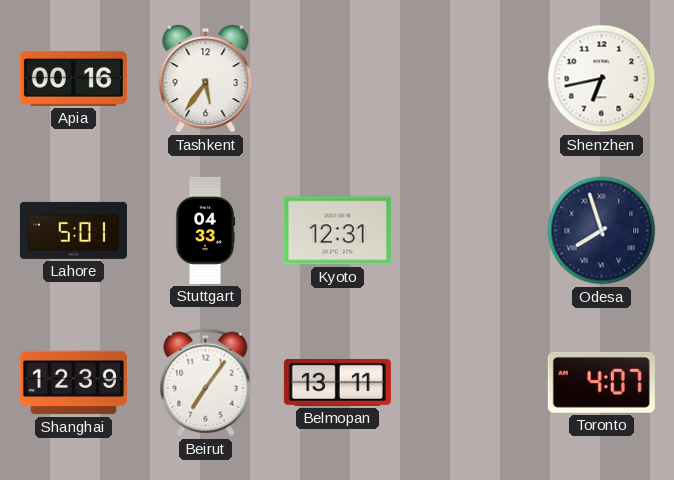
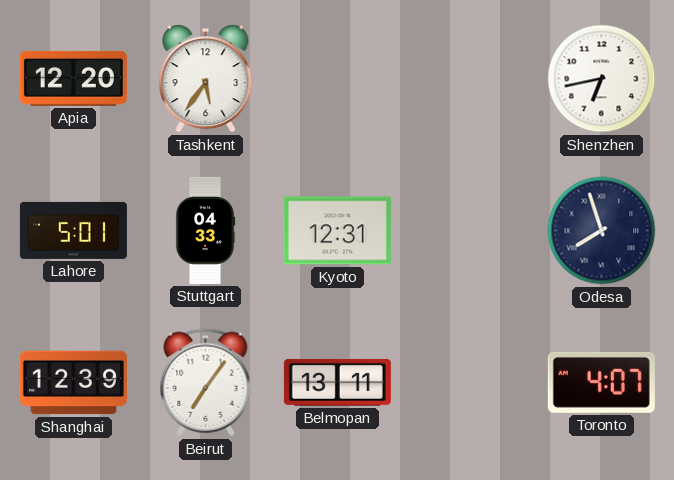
Apia: 00:16 -> 12:20
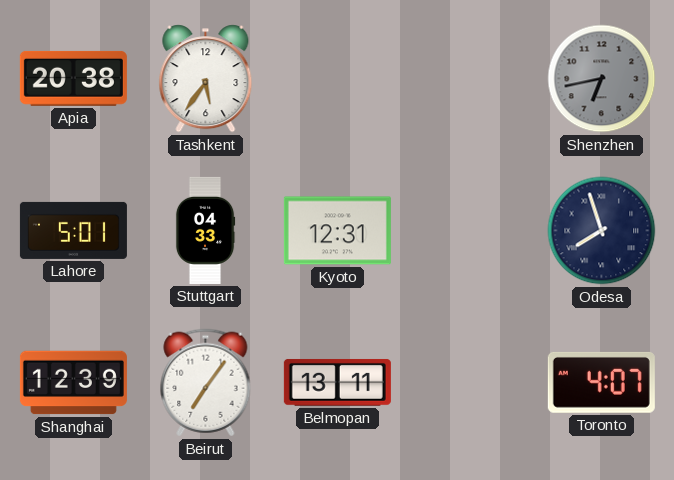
Apia: 12:20 -> 20:38
Shenzhen dial: white -> grey
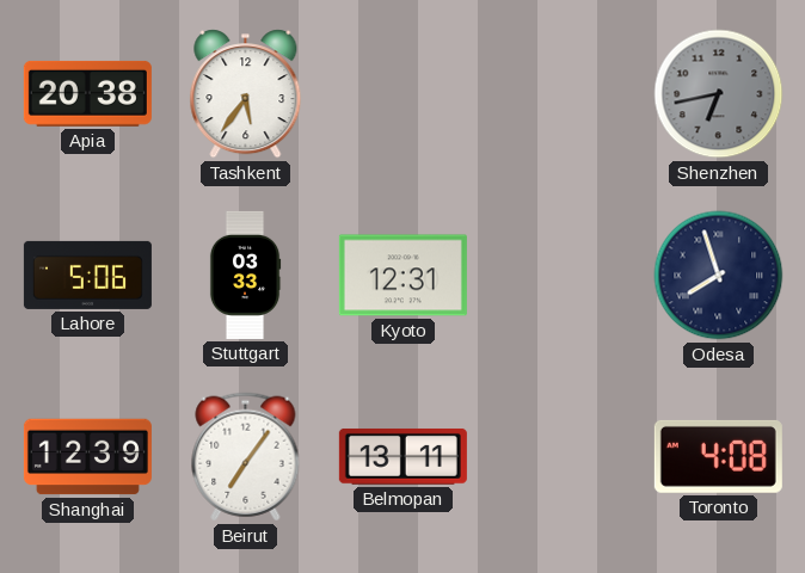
Lahore: 5:01 -> 5:06
Stuttgart: 04:33 -> 03:33
Toronto: 4:07 -> 4:08
